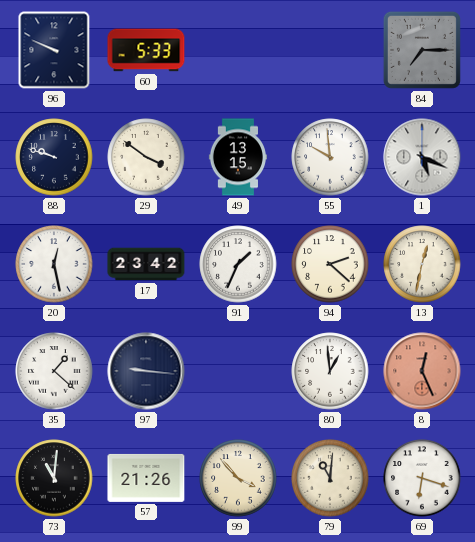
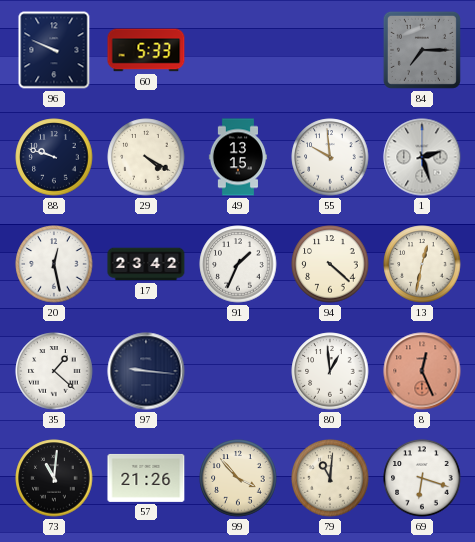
29: 3:51 -> 4:20
1: 5:19 -> 2:27
94: 2:22 -> 4:22
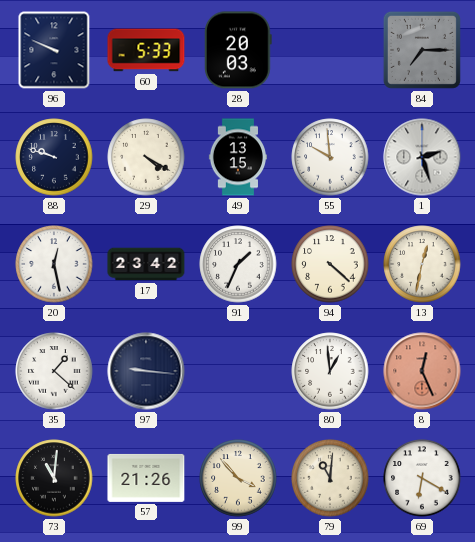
28: none -> 20:03
69: 6:18 -> 6:20
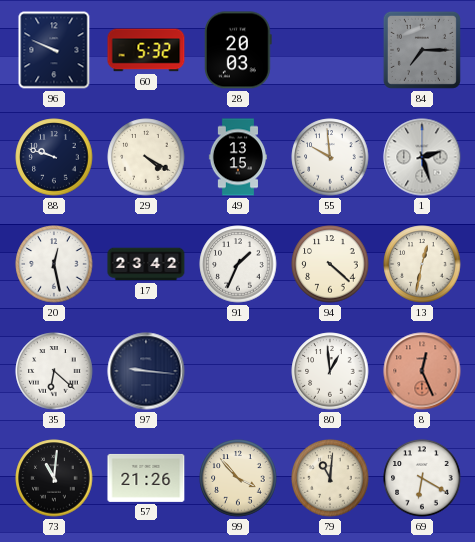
60: 5:33 -> 5:32
35: 1:22 -> 6:22
